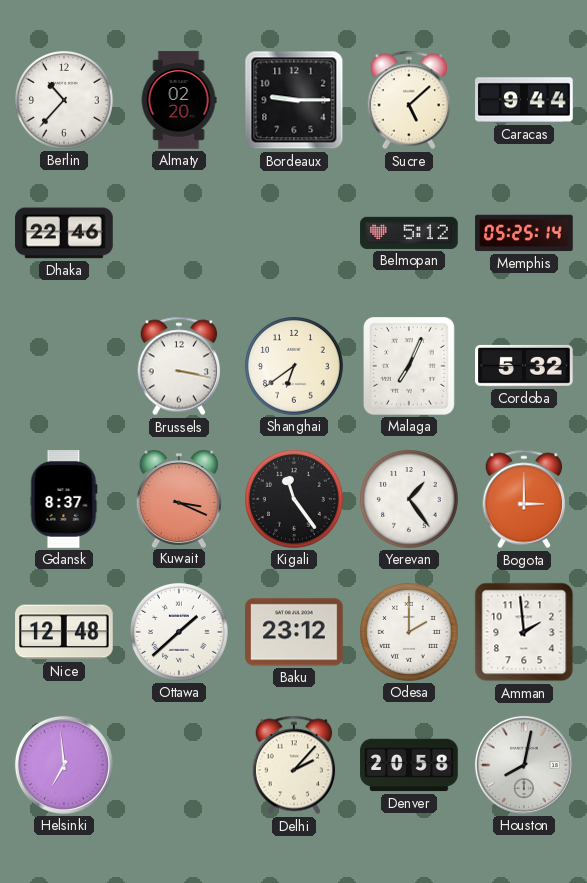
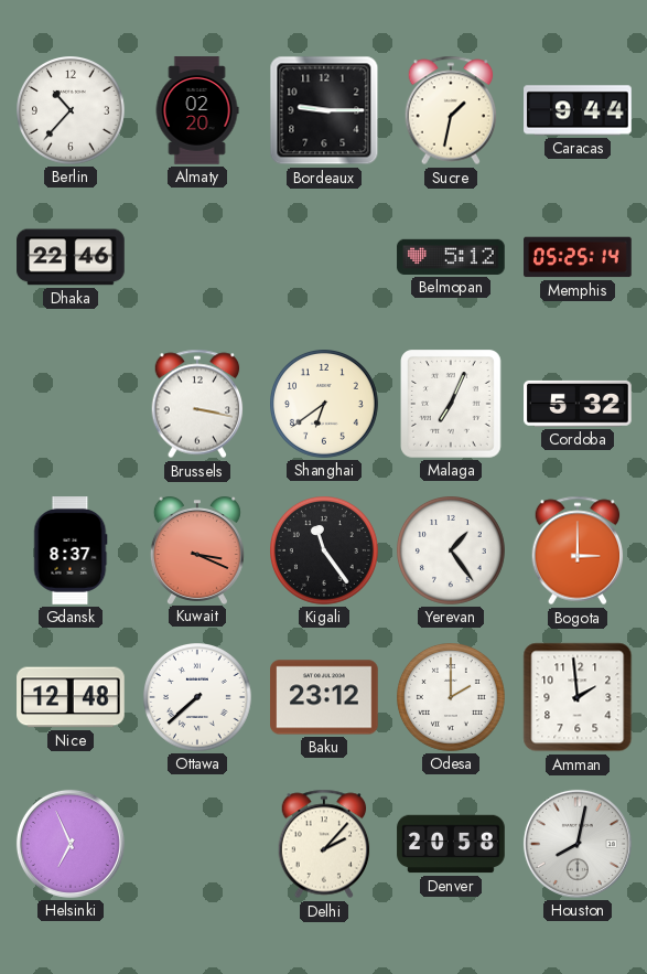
Sucre: 5:08 -> 1:32
Ottawa: 1:38 -> 7:38
Helsinki: 6:59 -> 6:56
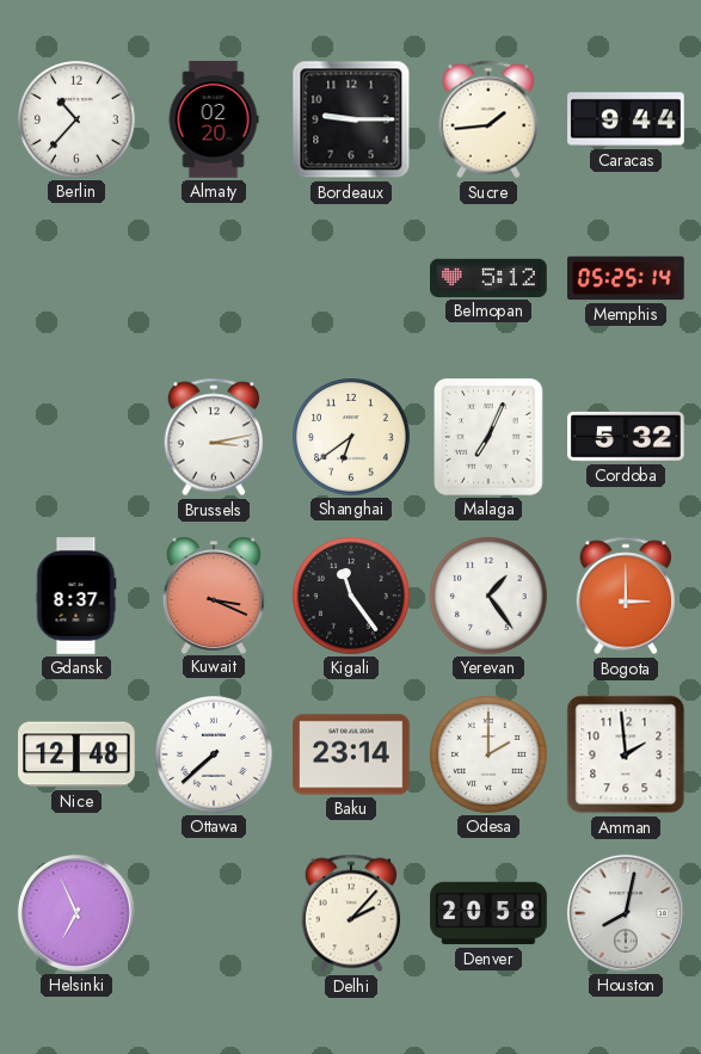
Sucre: 1:32 -> 1:44
Dhaka: 22:46 -> none
Brussels: 3:17 -> 3:13
Baku: 23:12 -> 23:14
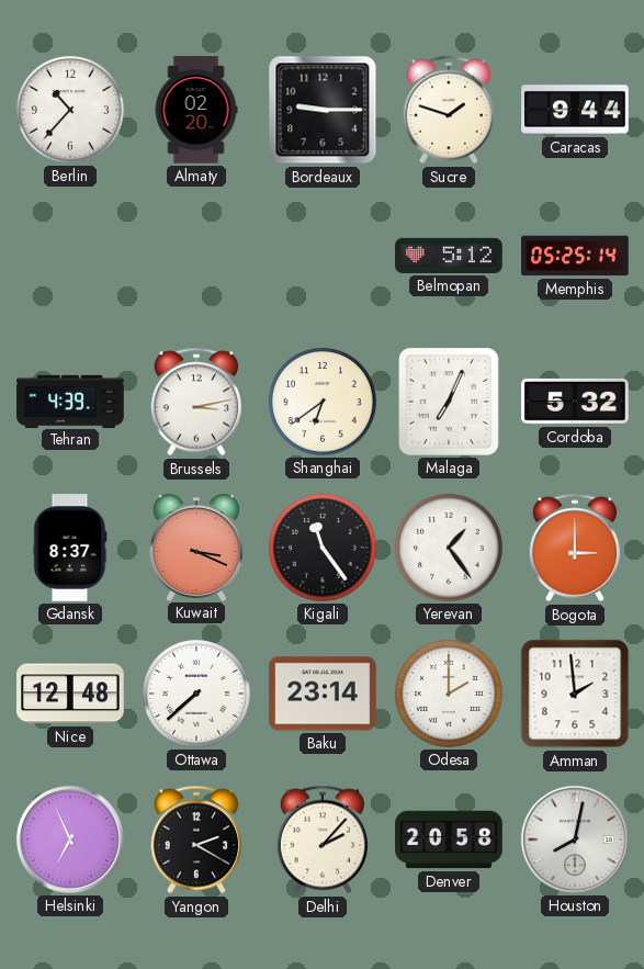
Sucre: 1:44 -> 1:48
Tehran: none -> 4:39
Yangon: none -> 2:20
